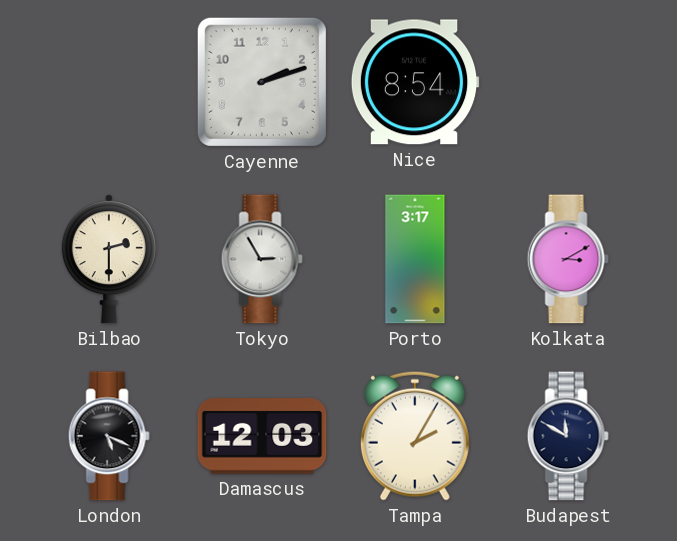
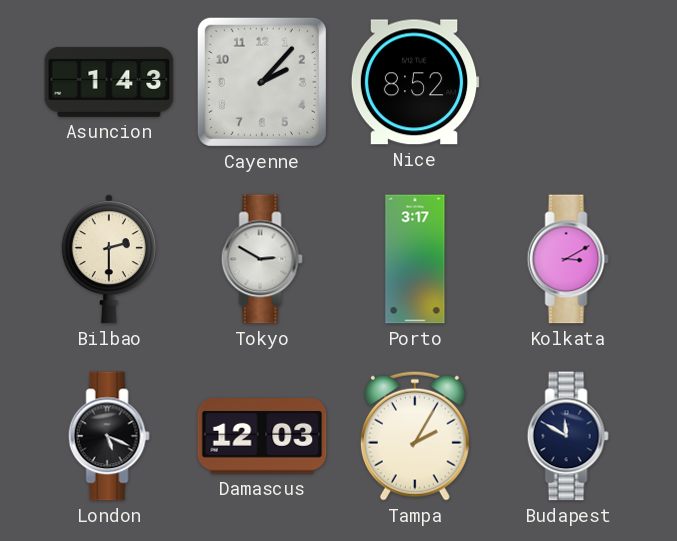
Asuncion: none -> 1:43
Cayenne: 2:12 -> 2:07
Nice: 8:54 -> 8:52
Tokyo: 2:55 -> 2:50
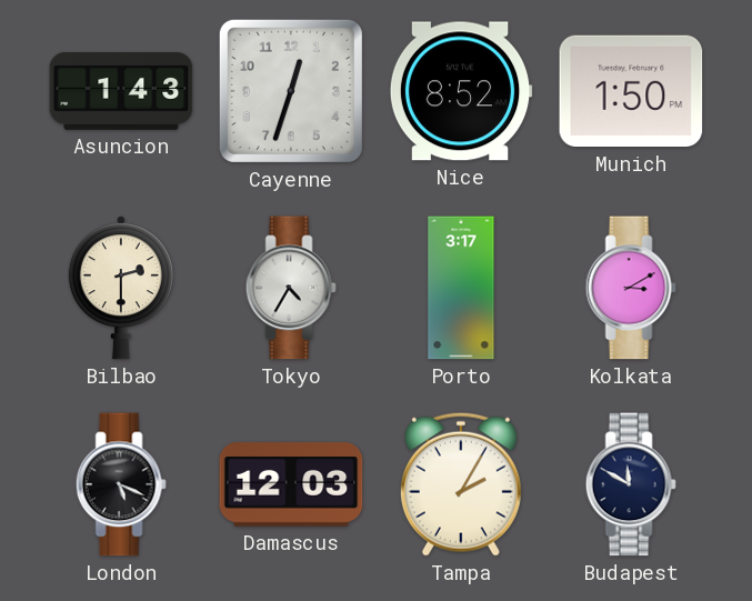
Cayenne: 2:07 -> 12:33
Munich: none -> 1:50
Tokyo: 2:50 -> 4:35
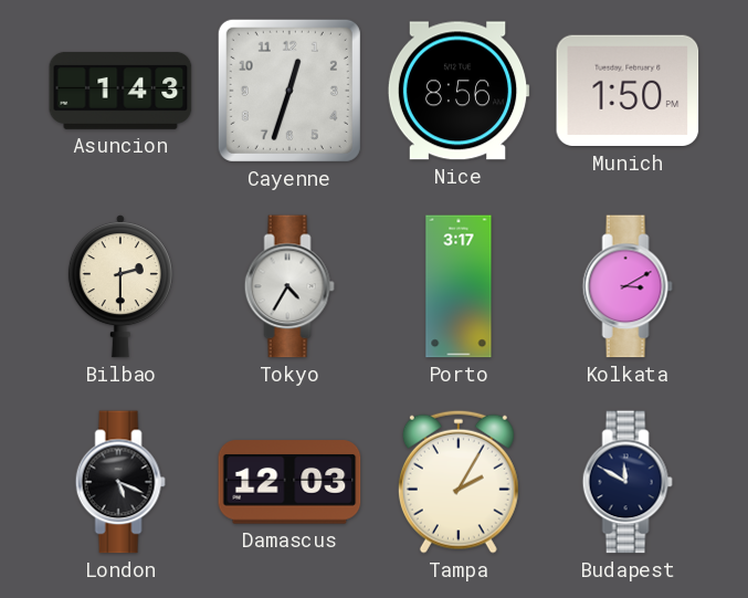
Nice: 8:52 -> 8:56
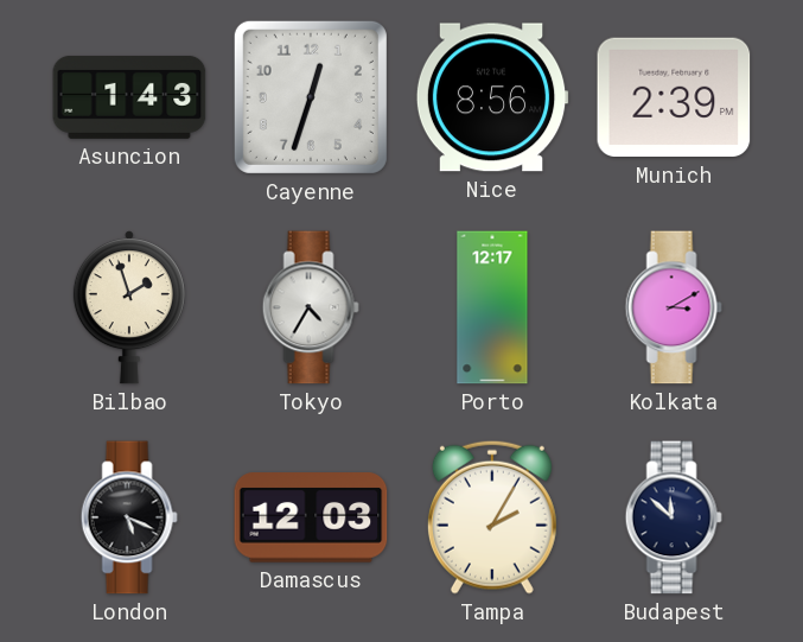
Munich: 1:50 -> 2:39
Bilbao: 2:30 -> 1:57
Porto: 3:17 -> 12:17
Budapest: 11:50 -> 11:52
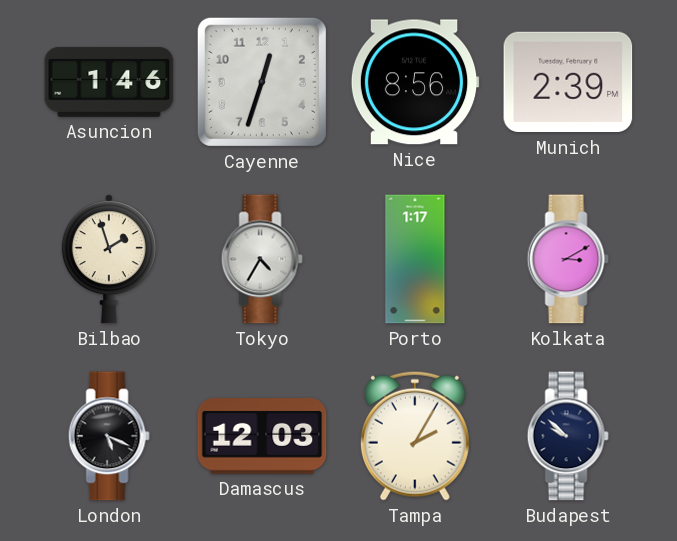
Asuncion: 1:43 -> 1:46
Porto: 12:17 -> 1:17
Budapest: 11:52 -> 9:52
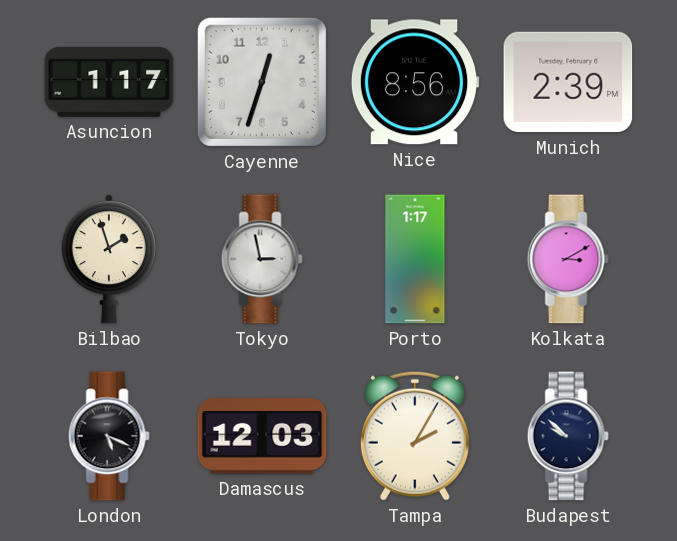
Asuncion: 1:46 -> 1:17
Tokyo: 4:35 -> 2:58
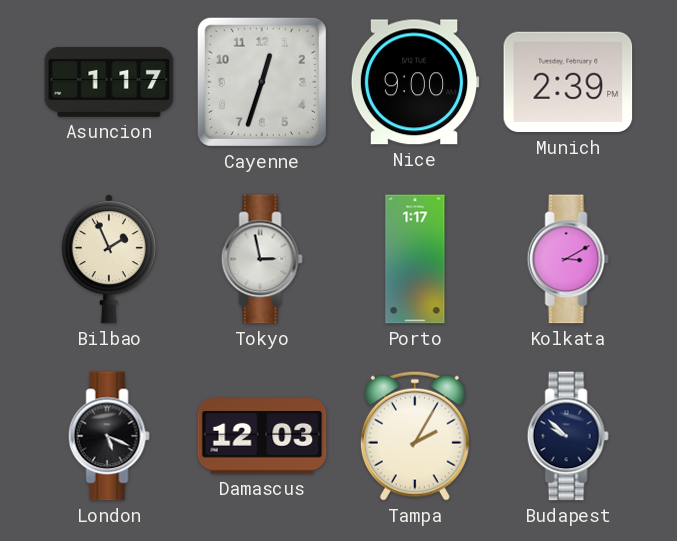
Nice: 8:56 -> 9:00
Bilbao: 1:57 -> 1:56
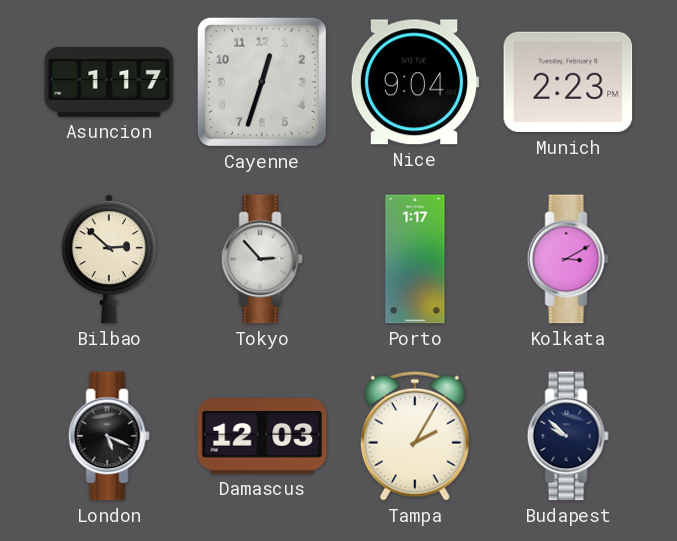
Nice: 9:00 -> 9:04
Munich: 2:39 -> 2:23
Bilbao: 1:56 -> 2:52
Tokyo: 2:58 -> 2:53
